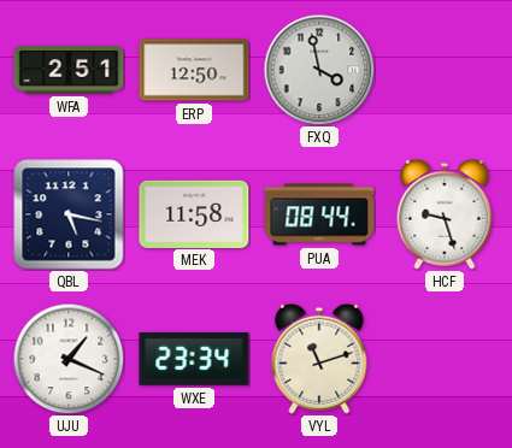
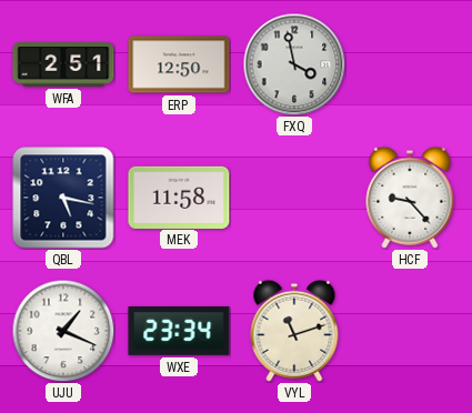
PUA: 08:44 -> none
HCF: 9:27 -> 9:23
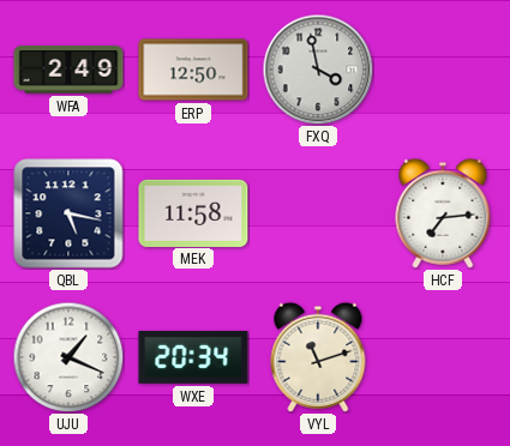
WFA: 2:51 -> 2:49
HCF: 9:23 -> 7:14
WXE: 23:34 -> 20:34
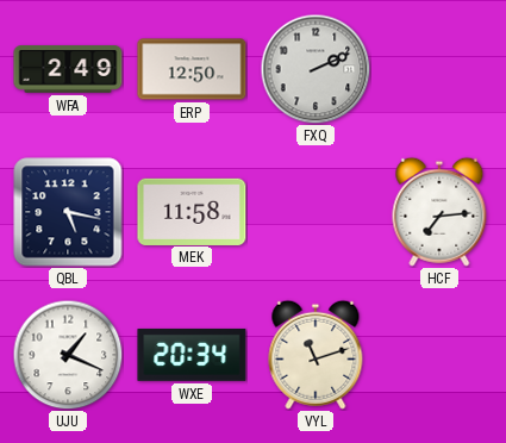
FXQ: 3:58 -> 2:11
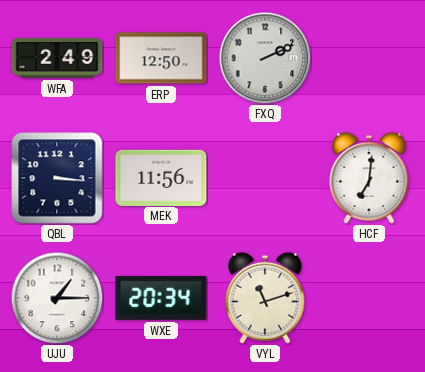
QBL: 5:17 -> 3:16
MEK: 11:58 -> 11:56
HCF: 7:14 -> 7:01
UJU: 1:19 -> 1:15
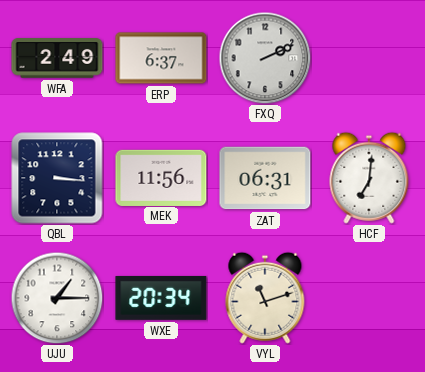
ERP: 12:50 -> 6:37
ZAT: none -> 06:31
